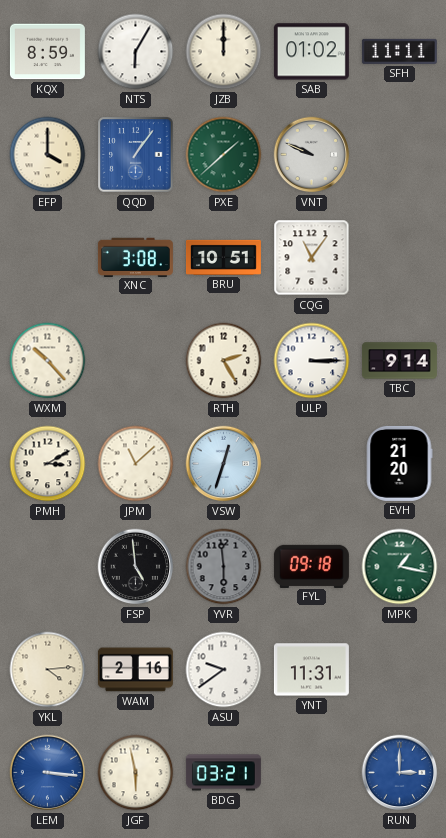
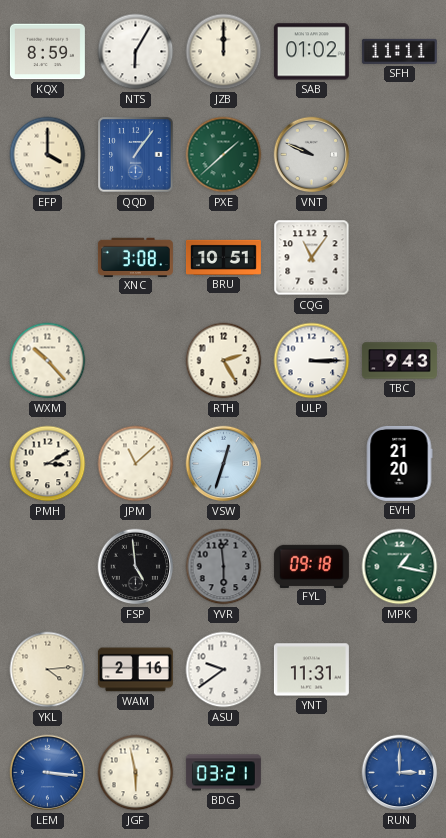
TBC: 9:14 -> 9:43
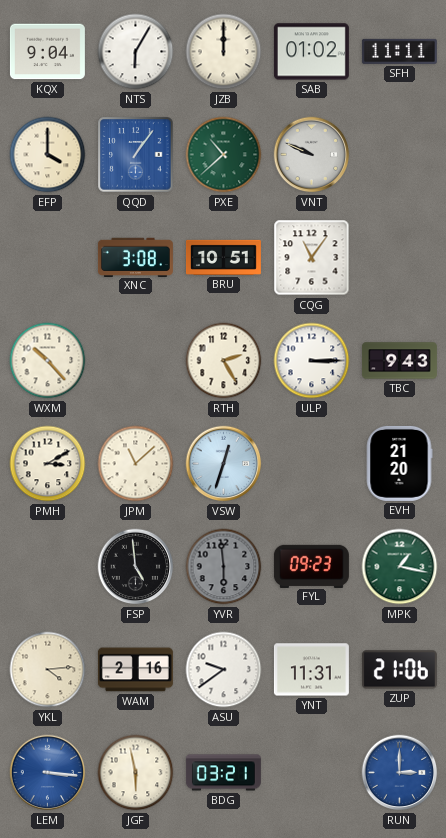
KQX: 8:59 -> 9:04
PXE: 1:38 -> 10:38
FYL: 09:18 -> 09:23
ZUP: none -> 21:06
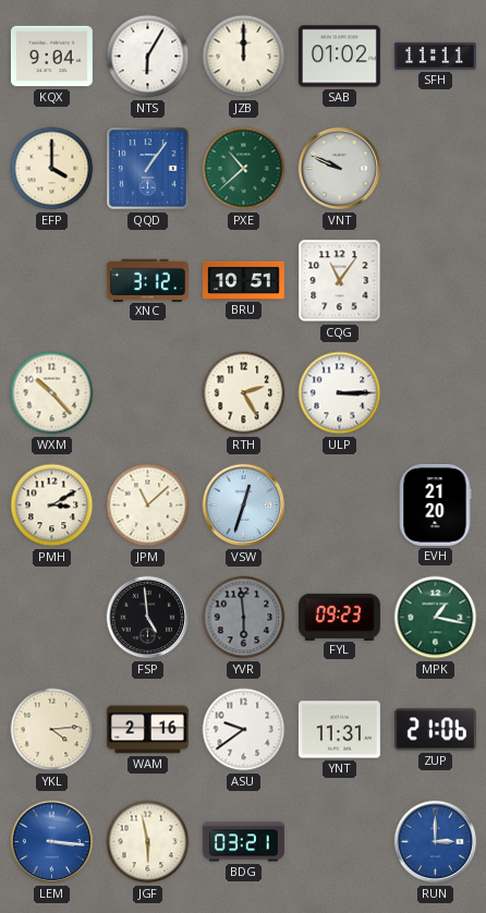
XNC: 3:08 -> 3:12
TBC: 9:43 -> none
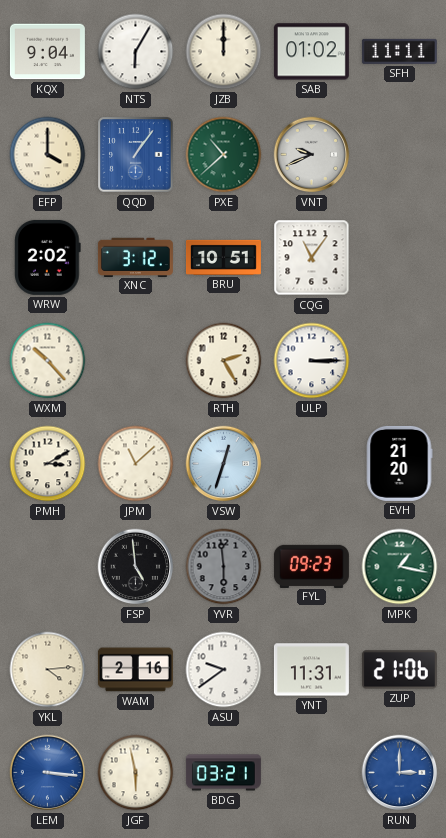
VNT: 9:49 -> 9:41
WRW: none -> 2:02
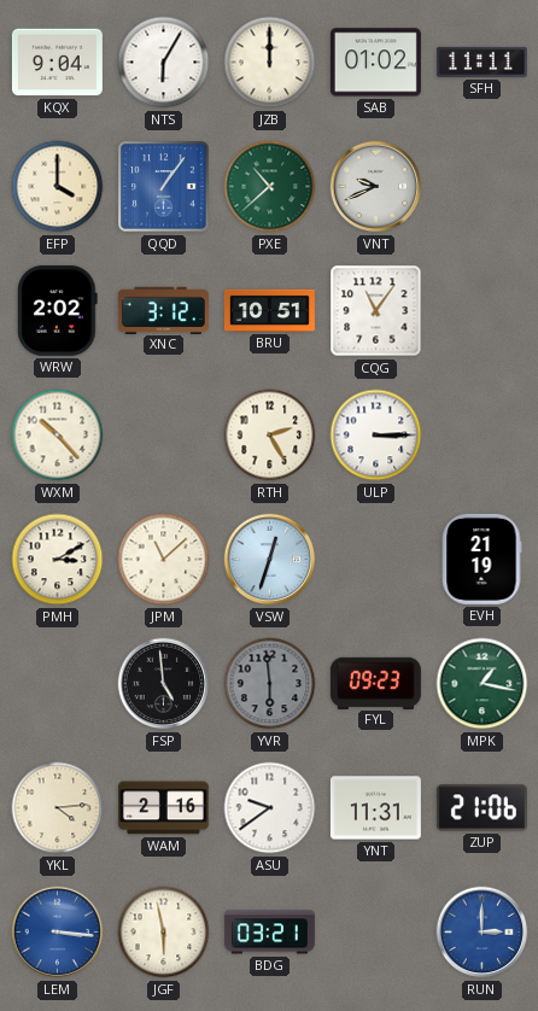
EVH: 21:20 -> 21:19
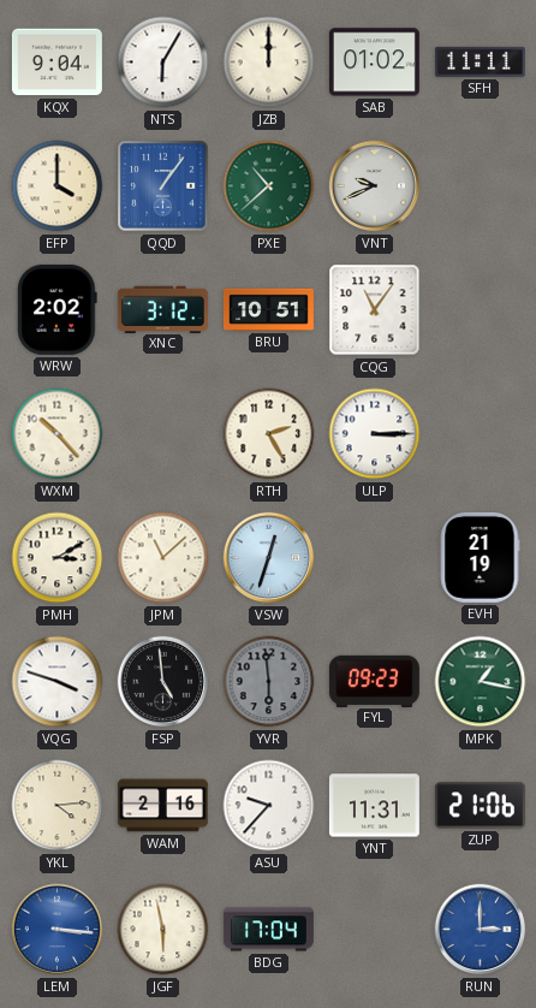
VQG: none -> 3:48
ASU: 9:39 -> 9:37
BDG: 03:21 -> 17:04
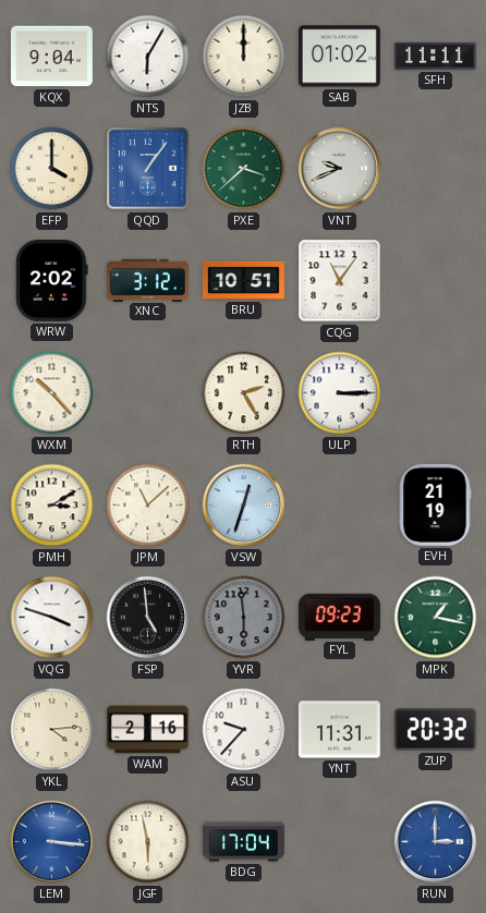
PXE: 10:38 -> 3:38
ZUP: 21:06 -> 20:32
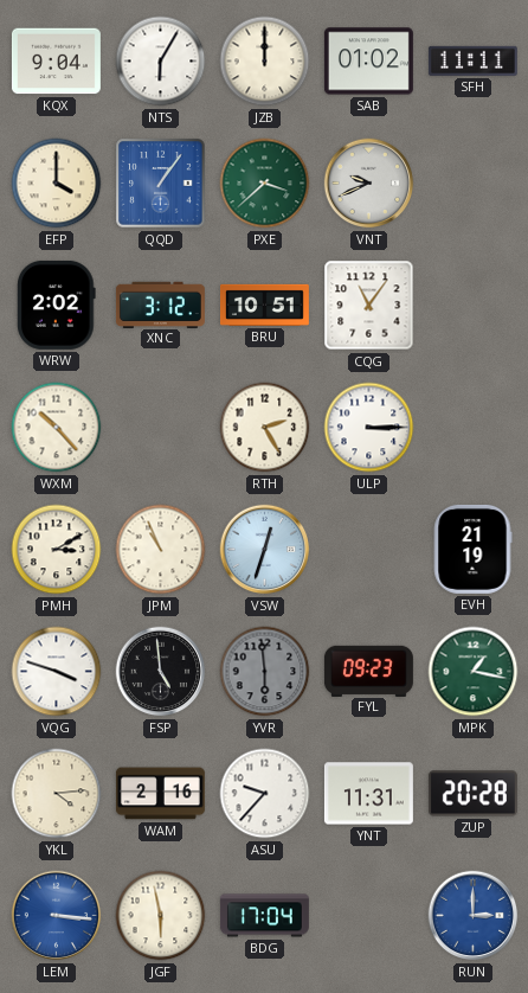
JPM: 11:08 -> 10:56
ZUP: 20:32 -> 20:28
